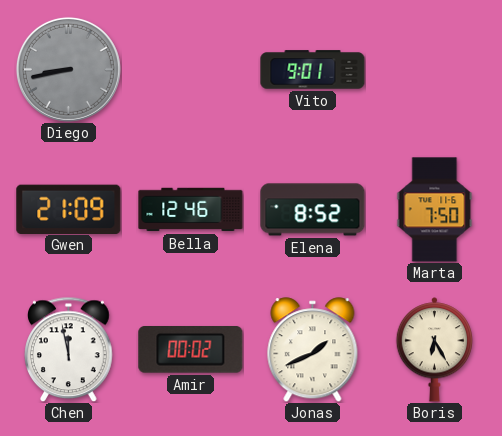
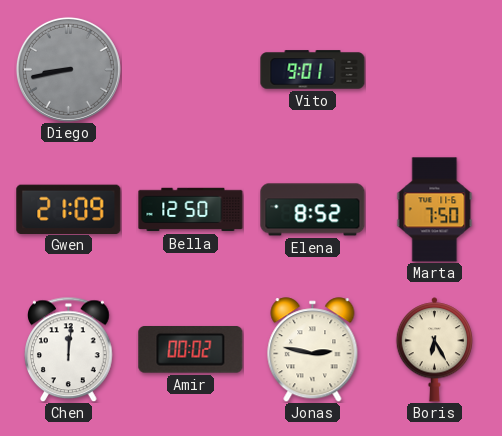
Bella: 12:46 -> 12:50
Chen: 11:58 -> 12:01
Jonas: 1:41 -> 2:47
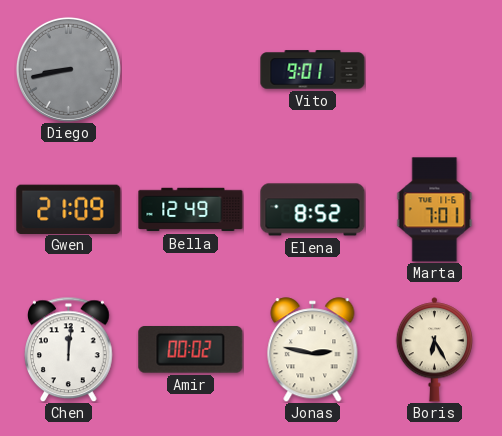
Bella: 12:50 -> 12:49
Marta: 7:50 -> 7:01
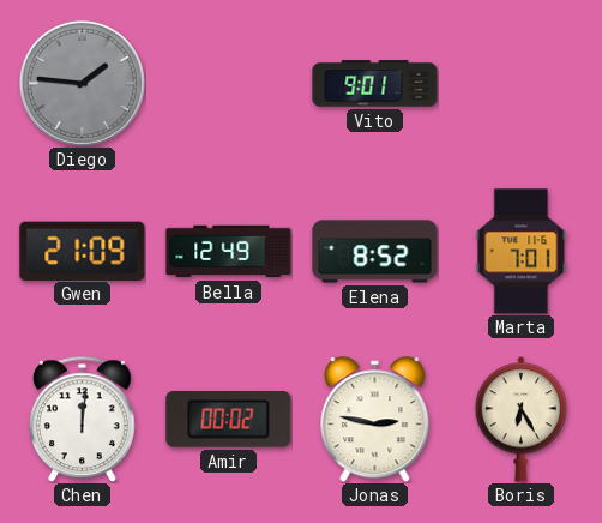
Diego: 8:43 -> 1:46
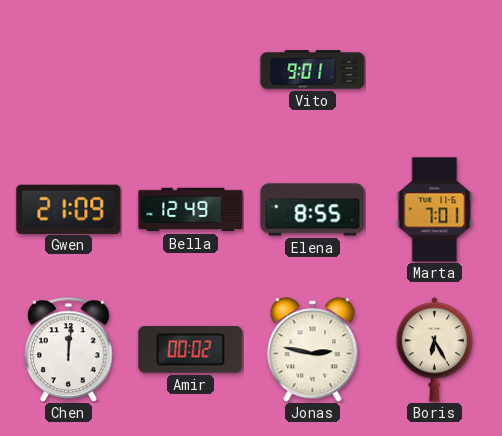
Diego: 1:46 -> none
Elena: 8:52 -> 8:55
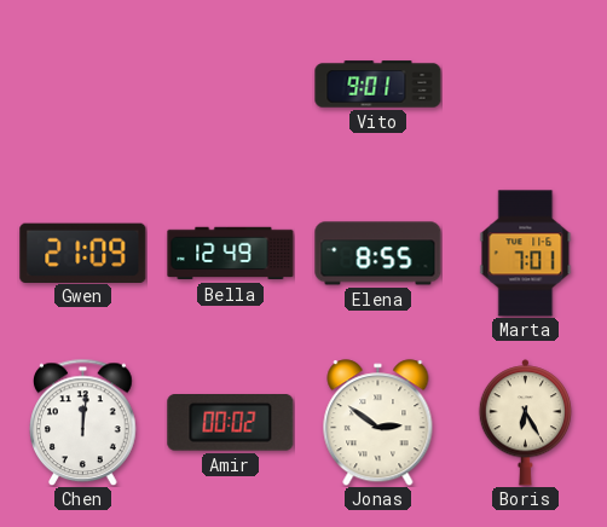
Jonas: 2:47 -> 2:51
